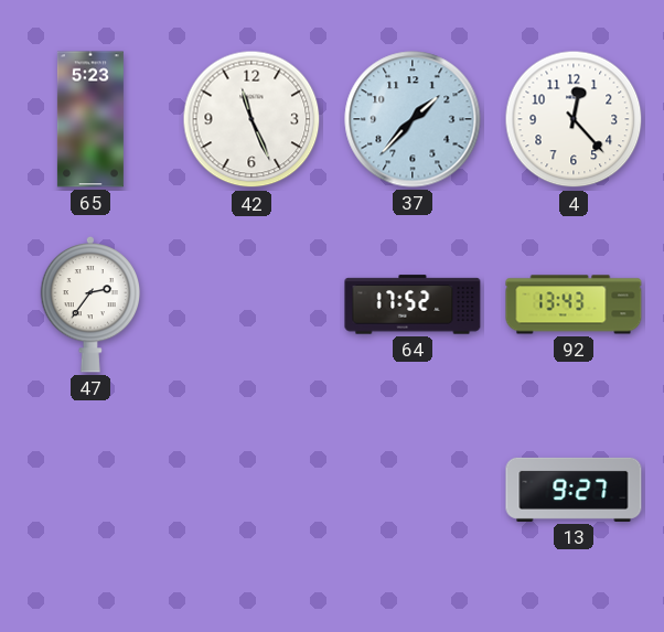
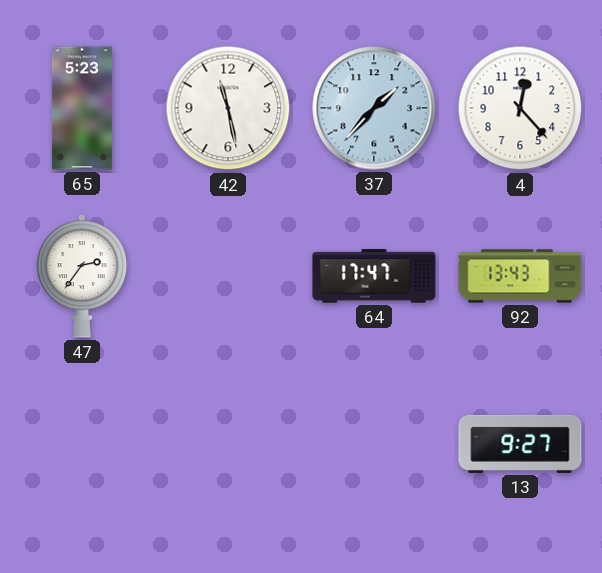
42: 11:26 -> 11:28
64: 17:52 -> 17:47
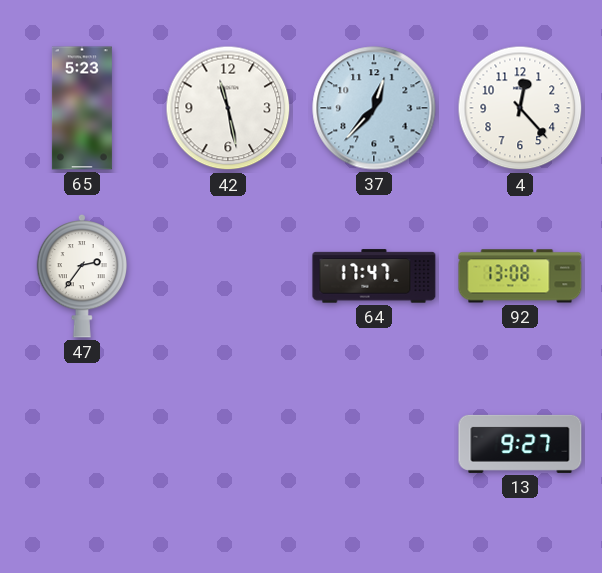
37: 1:37 -> 12:37
92: 13:43 -> 13:08
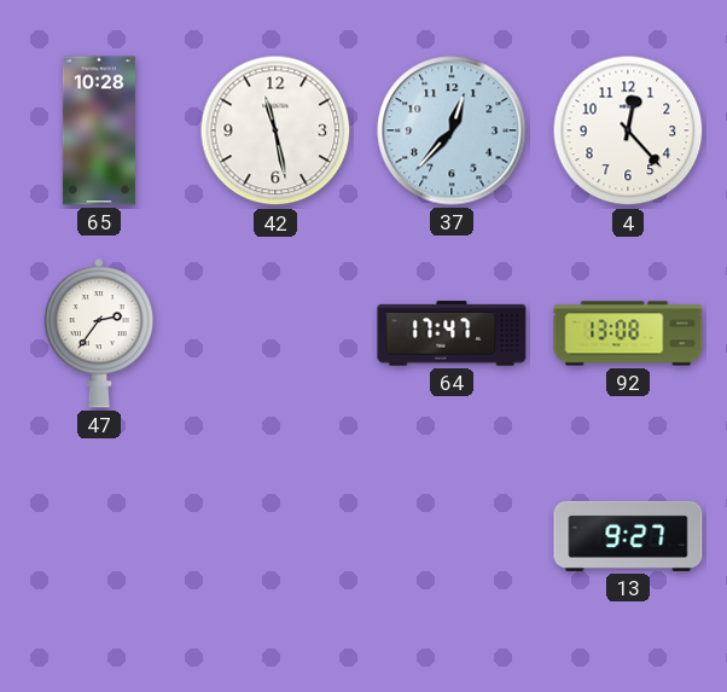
65: 5:23 -> 10:28
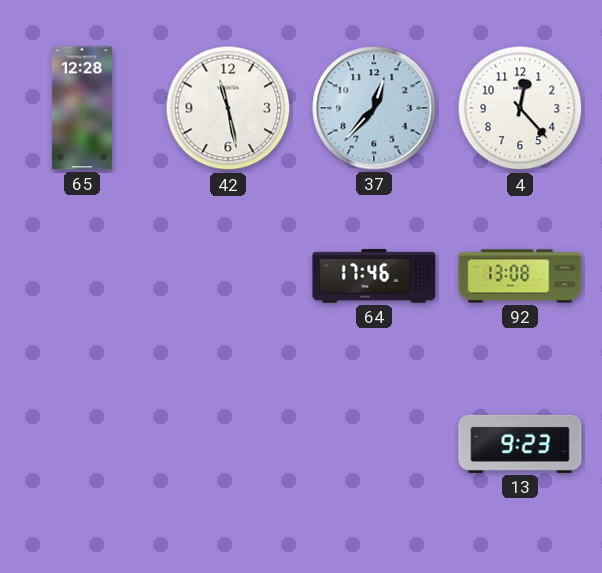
65: 10:28 -> 12:28
47: 2:36 -> none
64: 17:47 -> 17:46
13: 9:27 -> 9:23
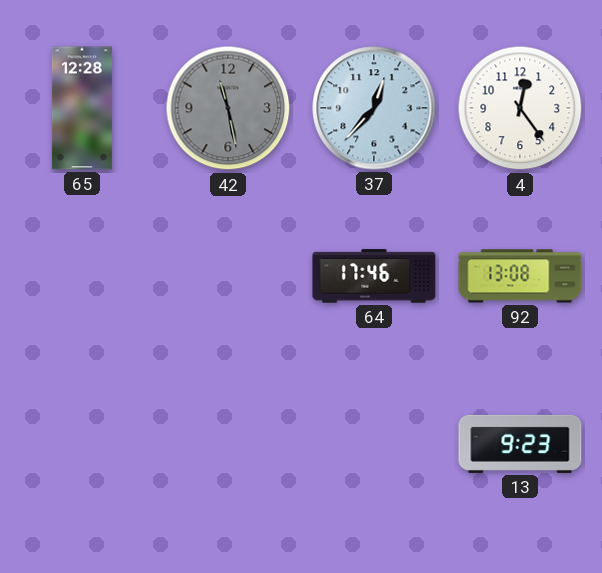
42 dial: white -> grey
4: 12:23 -> 12:24
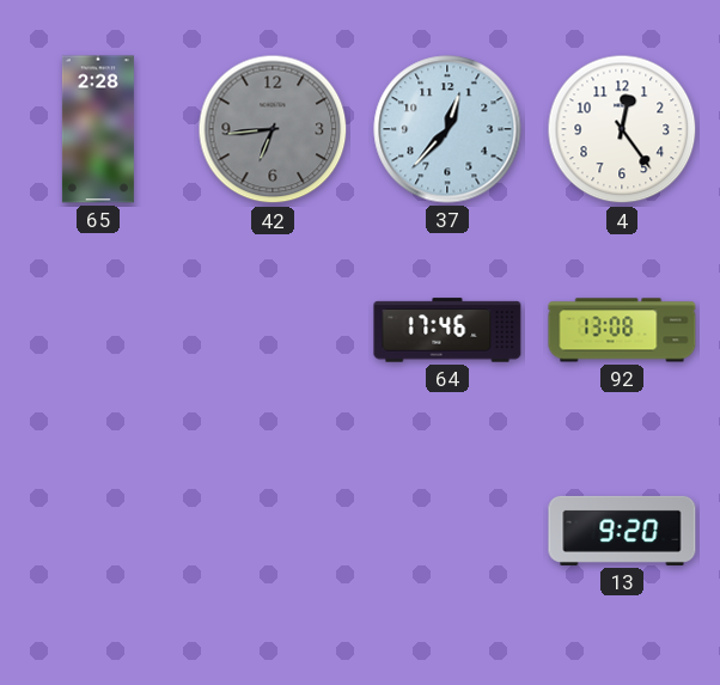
65: 12:28 -> 2:28
42: 11:28 -> 6:44
13: 9:23 -> 9:20
